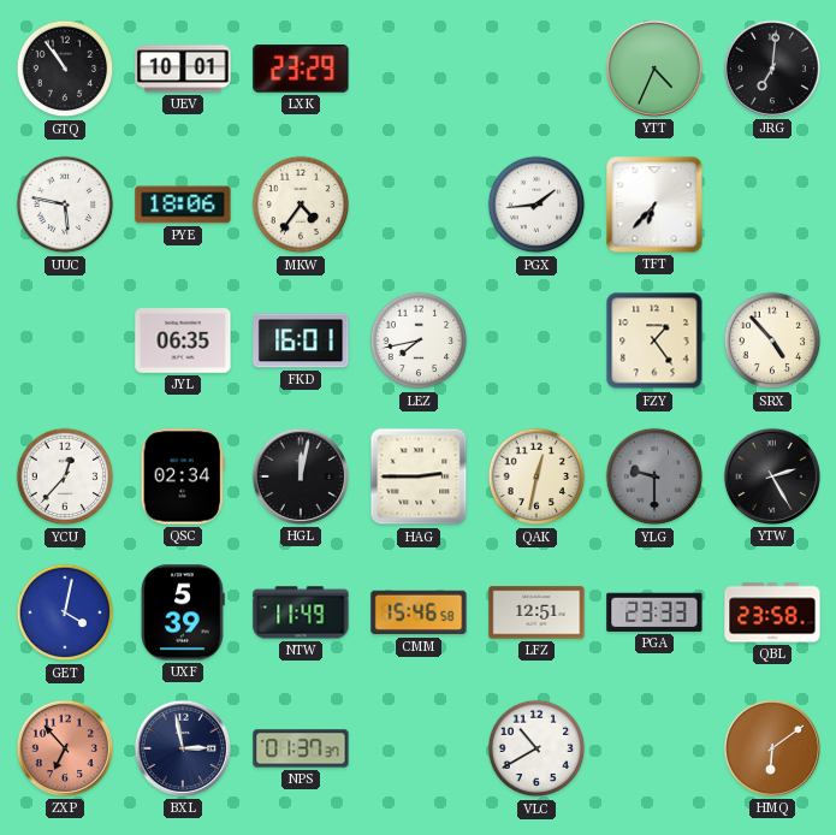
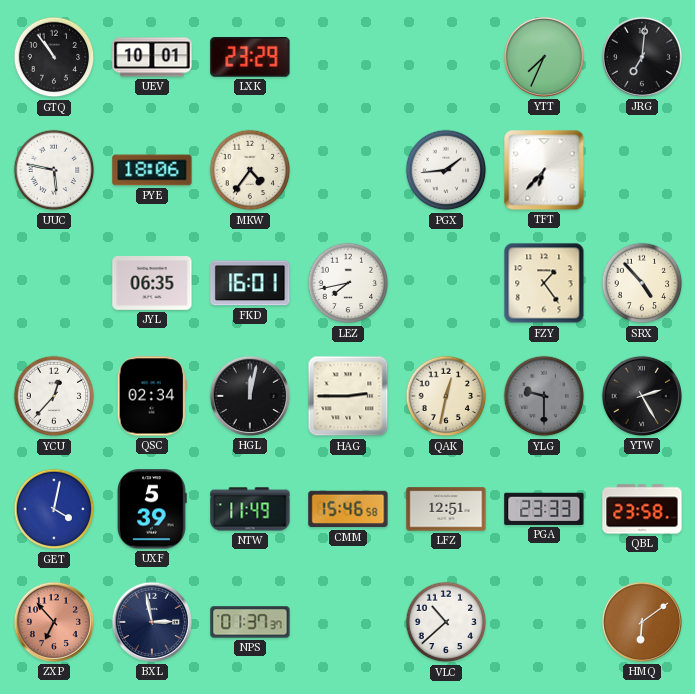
YTT: 4:34 -> 7:34
VLC: 10:40 -> 10:38
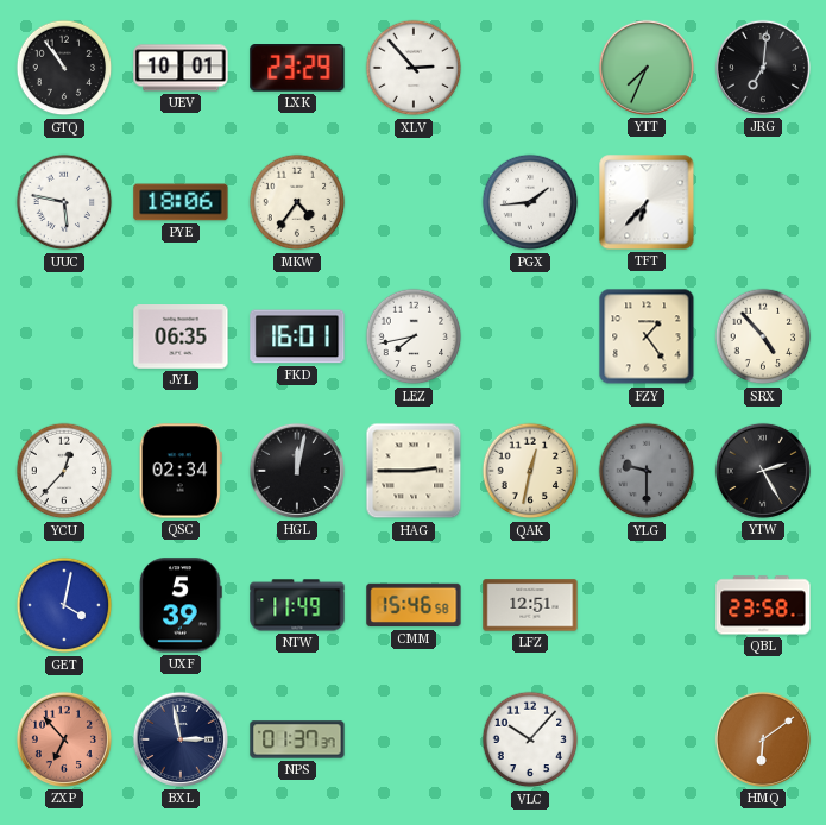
XLV: none -> 2:53
PGA: 23:33 -> none
VLC: 10:38 -> 10:07
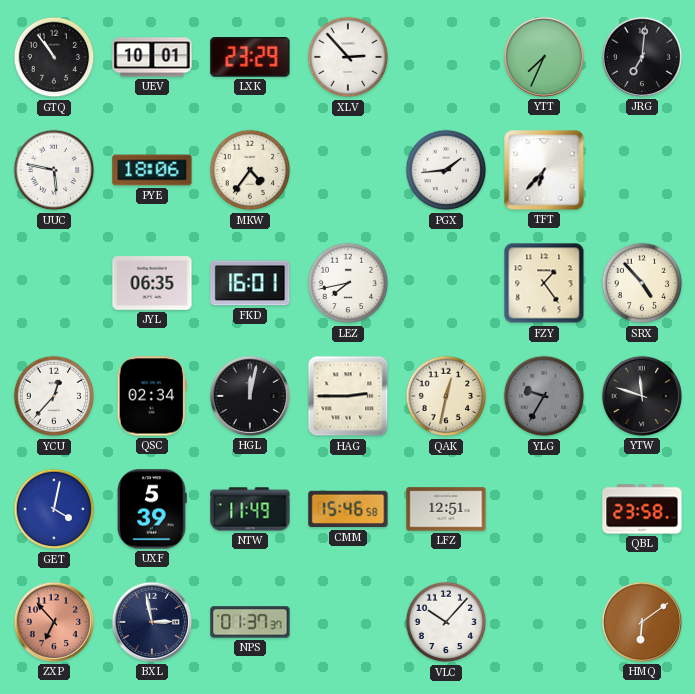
YLG: 9:30 -> 9:35
YTW: 2:25 -> 11:48
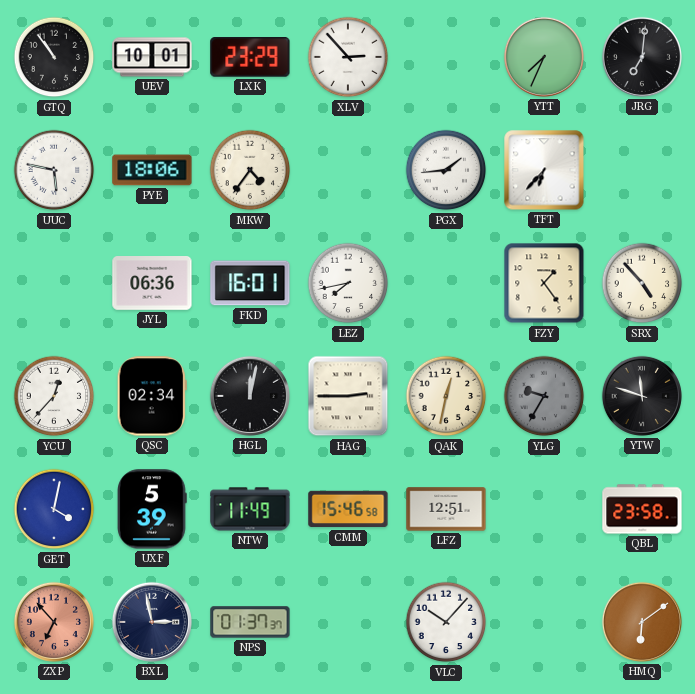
JYL: 06:35 -> 06:36
